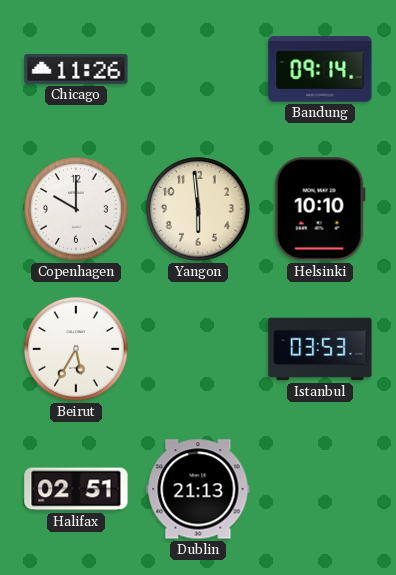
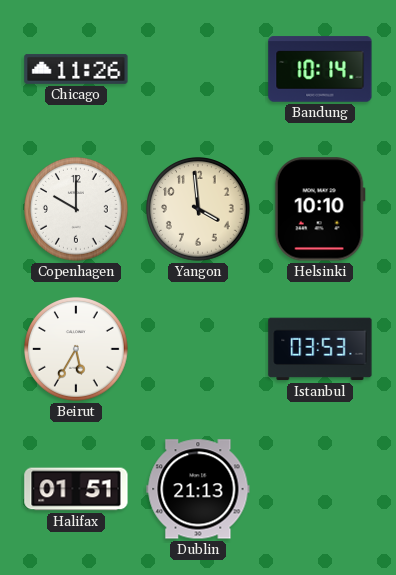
Bandung: 09:14 -> 10:14
Yangon: 5:59 -> 3:59
Halifax: 02:51 -> 01:51
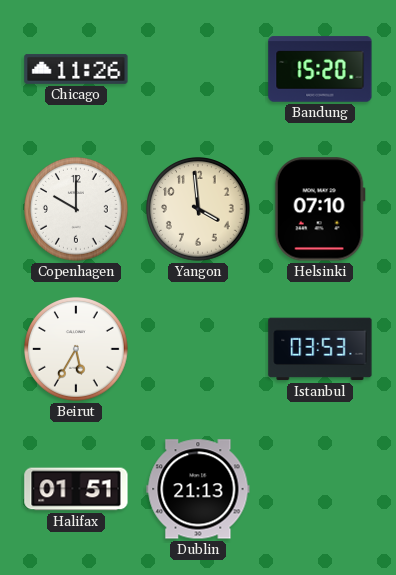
Bandung: 10:14 -> 15:20
Helsinki: 10:10 -> 07:10
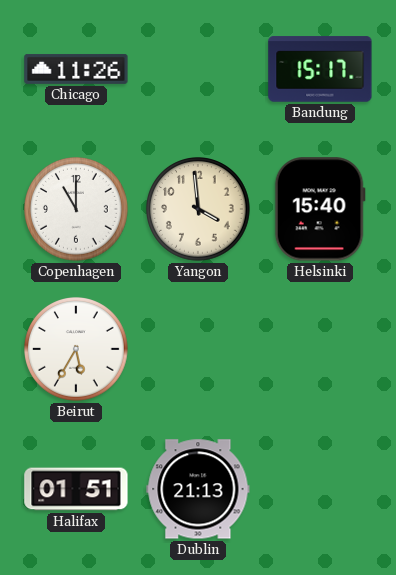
Bandung: 15:20 -> 15:17
Copenhagen: 10:00 -> 11:00
Helsinki: 07:10 -> 15:40
Istanbul: 03:53 -> none
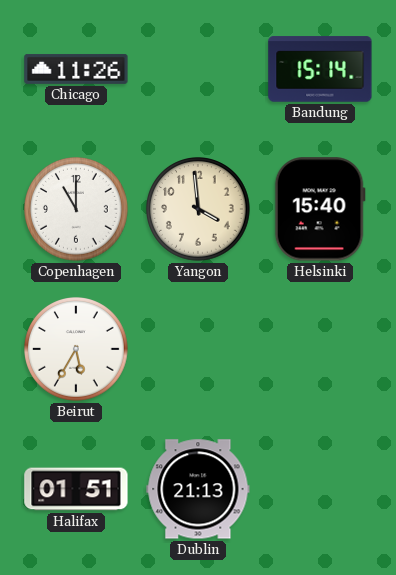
Bandung: 15:17 -> 15:14
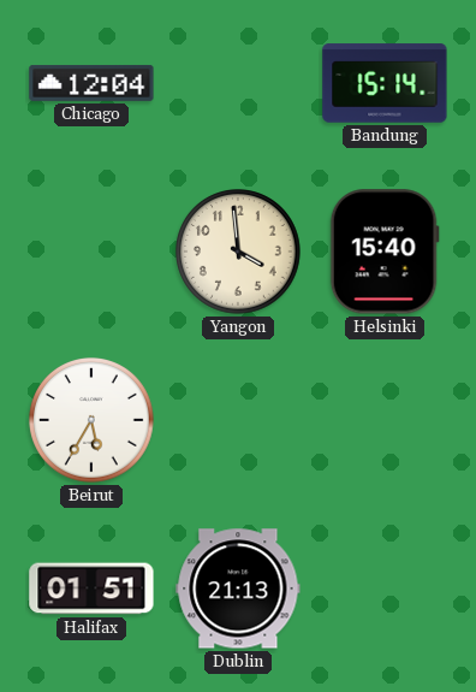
Chicago: 11:26 -> 12:04
Copenhagen: 11:00 -> none
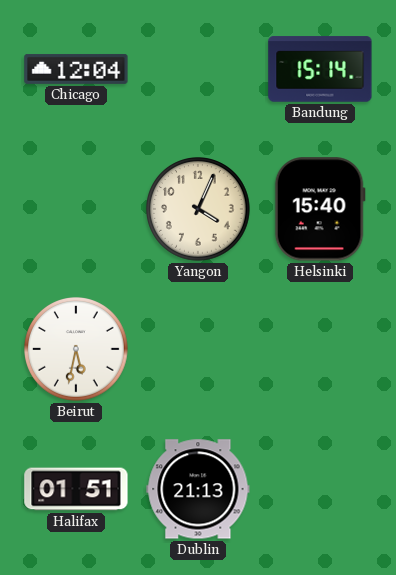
Yangon: 3:59 -> 4:04
Beirut: 5:35 -> 5:32
